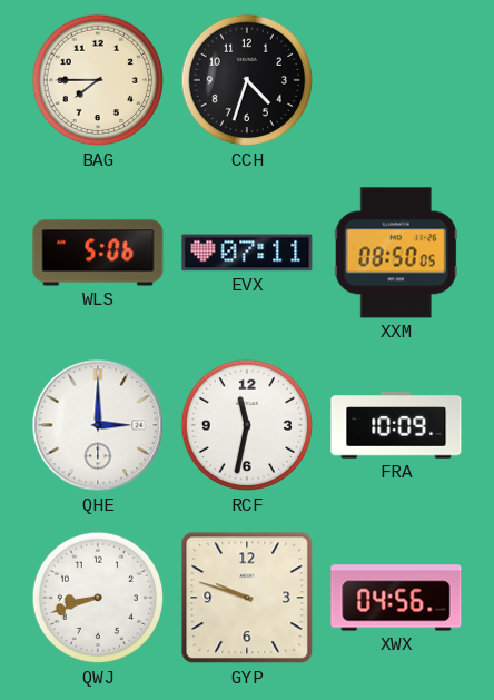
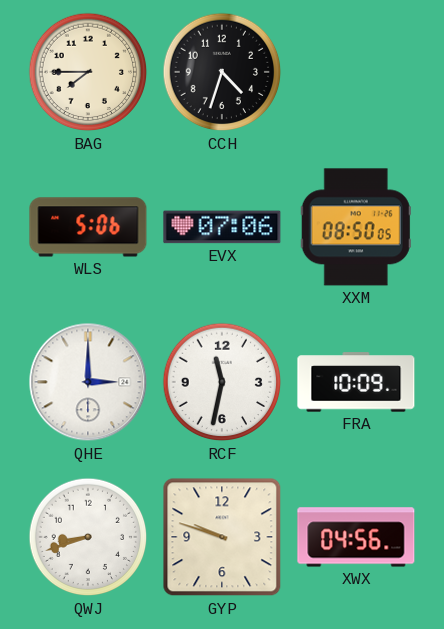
EVX: 07:11 -> 07:06
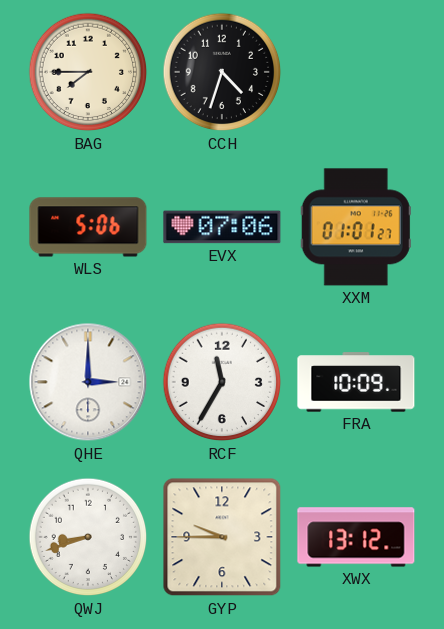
XXM: 08:50 -> 01:01
RCF: 11:32 -> 11:35
GYP: 9:48 -> 9:45
XWX: 04:56 -> 13:12
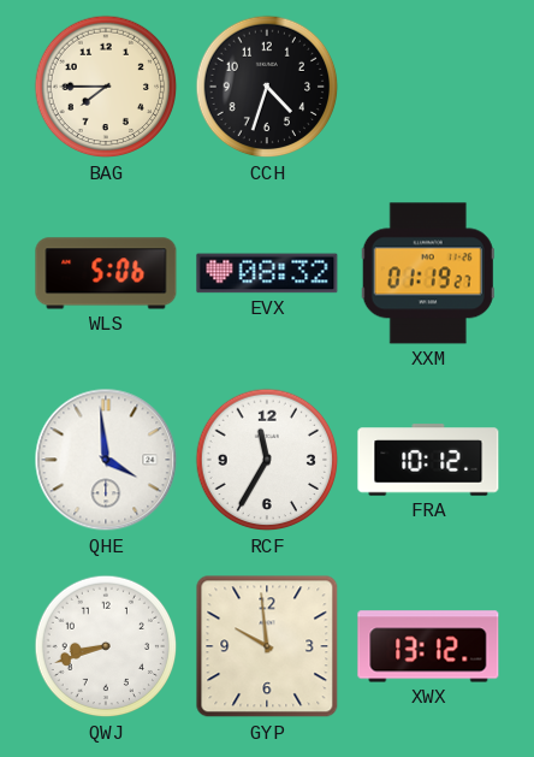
EVX: 07:06 -> 08:32
XXM: 01:01 -> 01:19
QHE: 3:00 -> 3:59
FRA: 10:09 -> 10:12
GYP: 9:45 -> 9:59
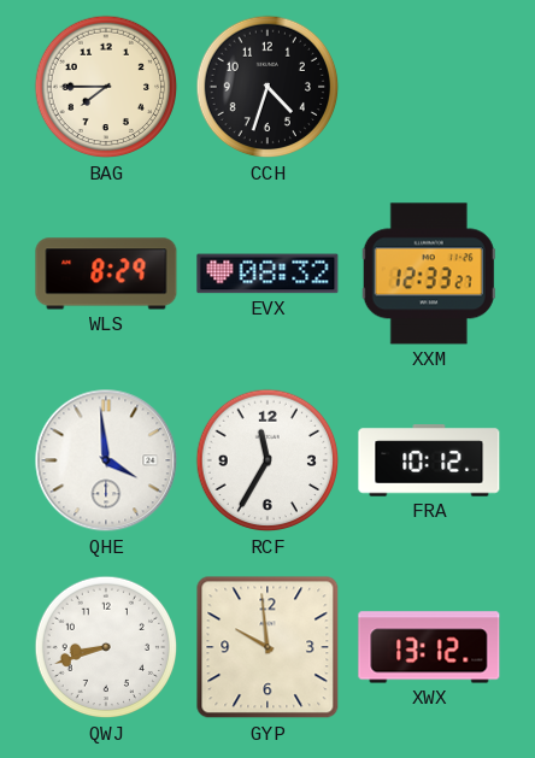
WLS: 5:06 -> 8:29
XXM: 01:19 -> 12:33
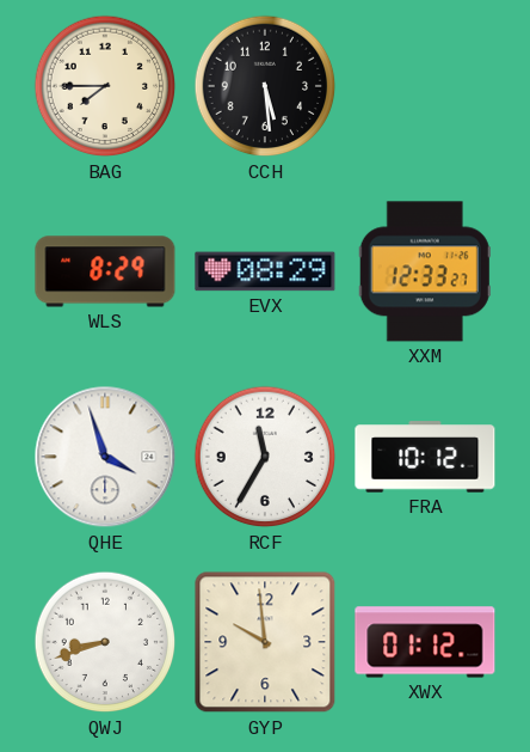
CCH: 4:33 -> 5:29
EVX: 08:32 -> 08:29
QHE: 3:59 -> 3:57
XWX: 13:12 -> 01:12
